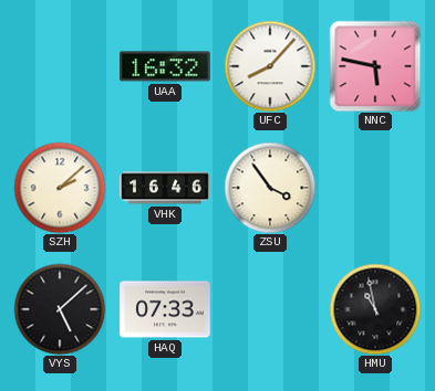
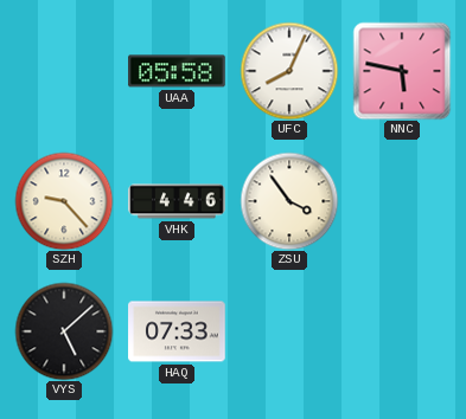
UAA: 16:32 -> 05:58
UFC: 8:07 -> 8:04
SZH: 2:08 -> 9:23
VHK: 16:46 -> 4:46
HMU: 10:58 -> none
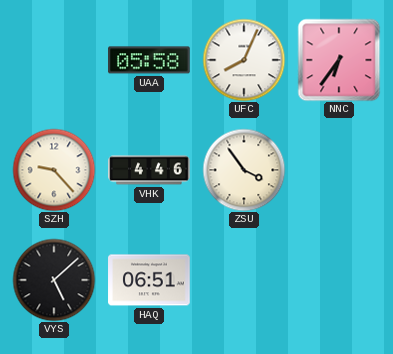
NNC: 5:47 -> 6:36
HAQ: 07:33 -> 06:51
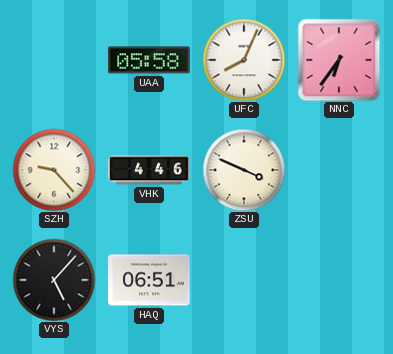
ZSU: 3:54 -> 3:49
VYS: 5:08 -> 5:07
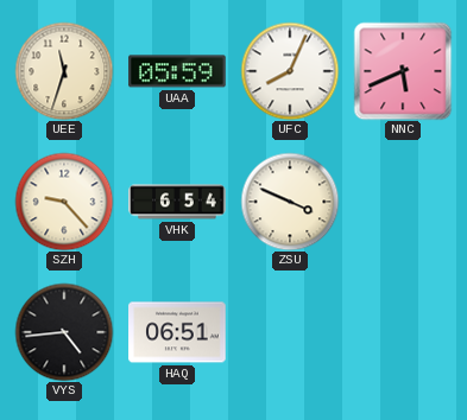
UEE: none -> 11:33
UAA: 05:58 -> 05:59
NNC: 6:36 -> 5:41
VHK: 4:46 -> 6:54
VYS: 5:07 -> 4:44
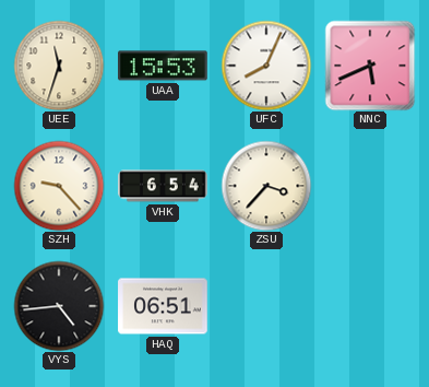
UAA: 05:59 -> 15:53
ZSU: 3:49 -> 3:37
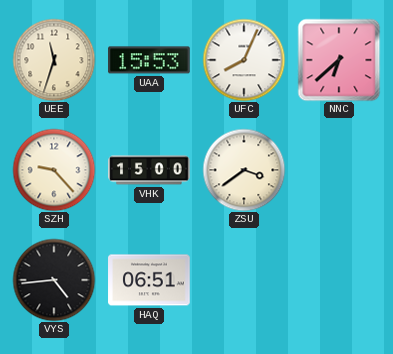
NNC: 5:41 -> 6:38
VHK: 6:54 -> 15:00
ZSU: 3:37 -> 3:39
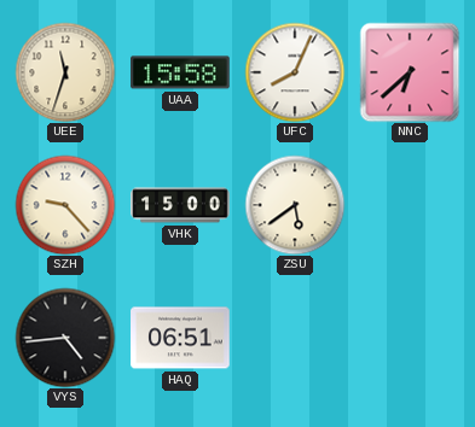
UAA: 15:53 -> 15:58
ZSU: 3:39 -> 5:39
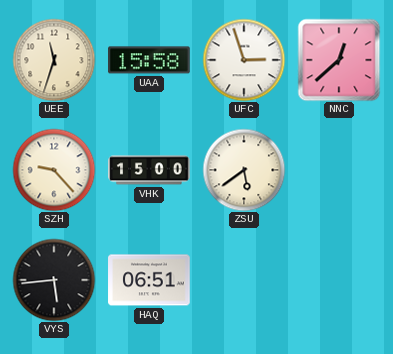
UFC: 8:04 -> 2:57
NNC: 6:38 -> 12:38
VYS: 4:44 -> 5:44
